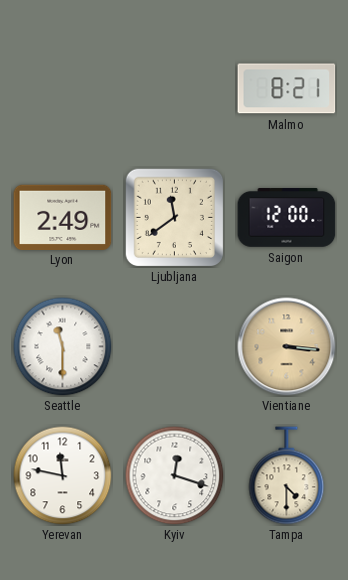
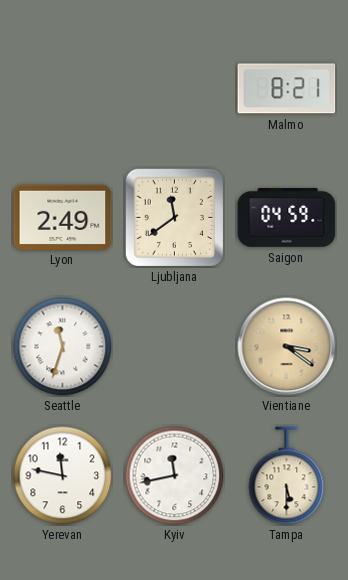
Saigon: 12:00 -> 04:59
Seattle: 11:30 -> 11:33
Vientiane: 3:16 -> 3:21
Kyiv: 12:18 -> 11:43
Tampa: 4:30 -> 5:30
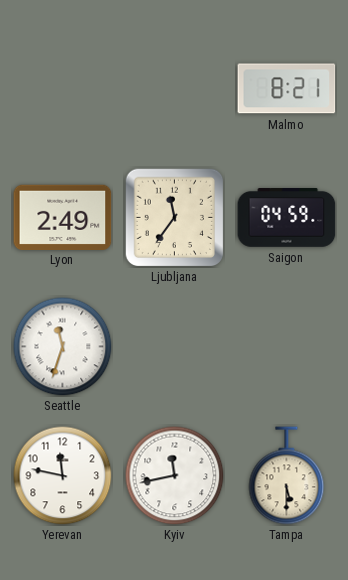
Ljubljana: 11:39 -> 11:36
Vientiane: 3:21 -> none
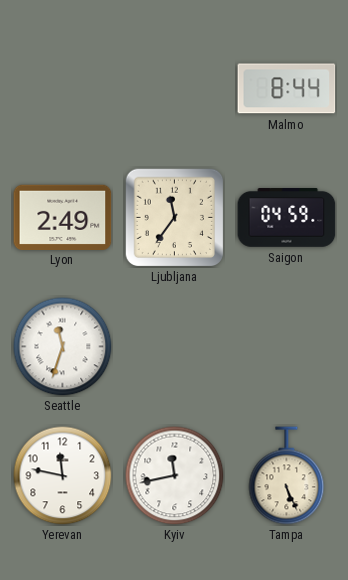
Malmo: 8:21 -> 8:44
Tampa: 5:30 -> 5:26
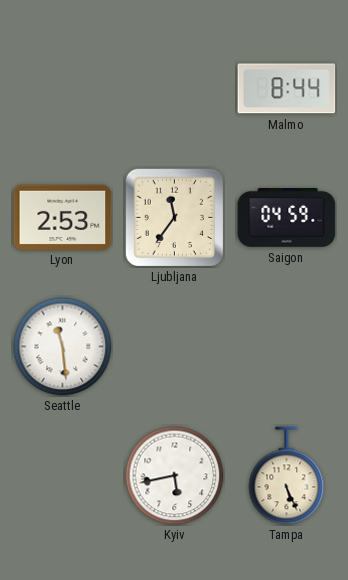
Lyon: 2:49 -> 2:53
Seattle: 11:33 -> 11:29
Yerevan: 11:47 -> none
Kyiv: 11:43 -> 5:43
